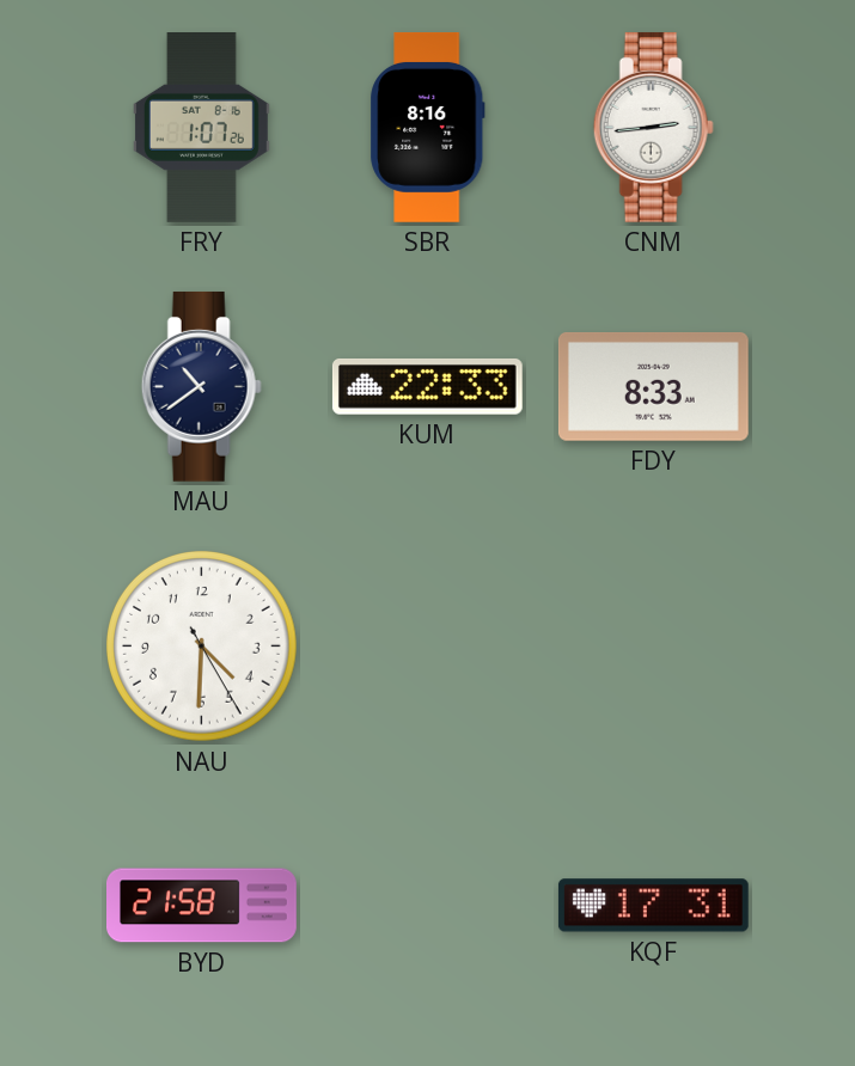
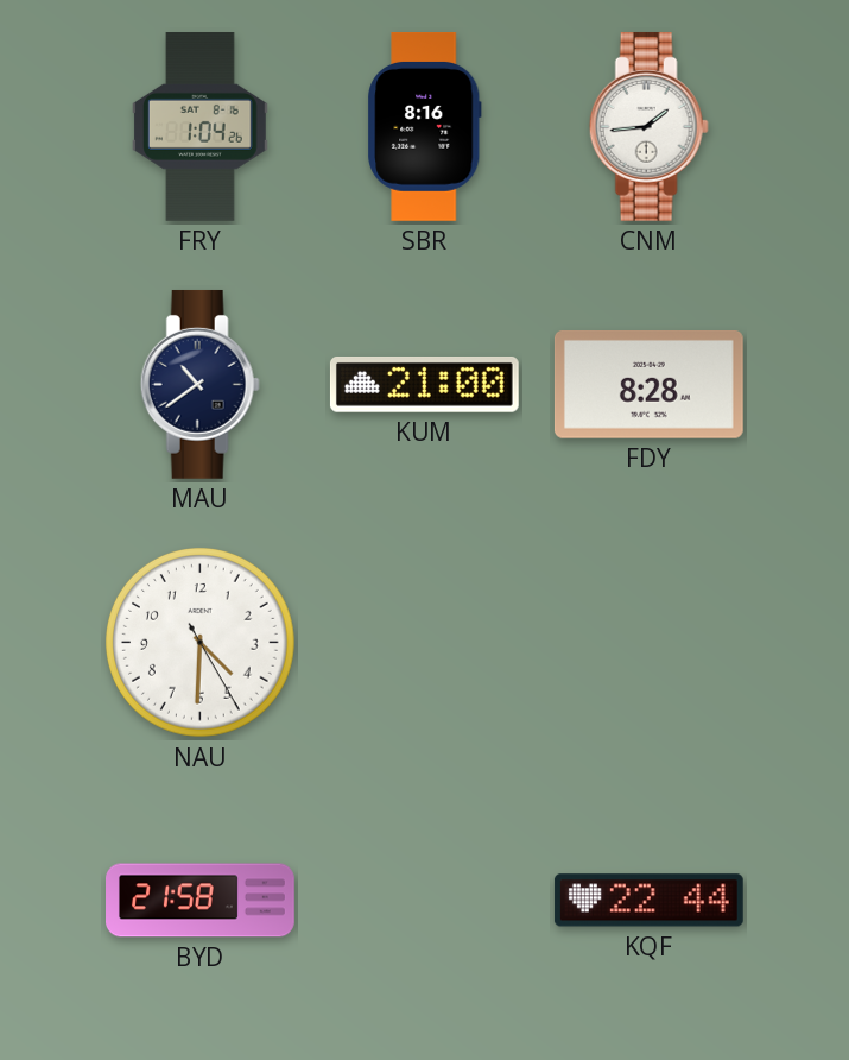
FRY: 1:07 -> 1:04
CNM: 2:44 -> 1:44
KUM: 22:33 -> 21:00
FDY: 8:33 -> 8:28
KQF: 17:31 -> 22:44
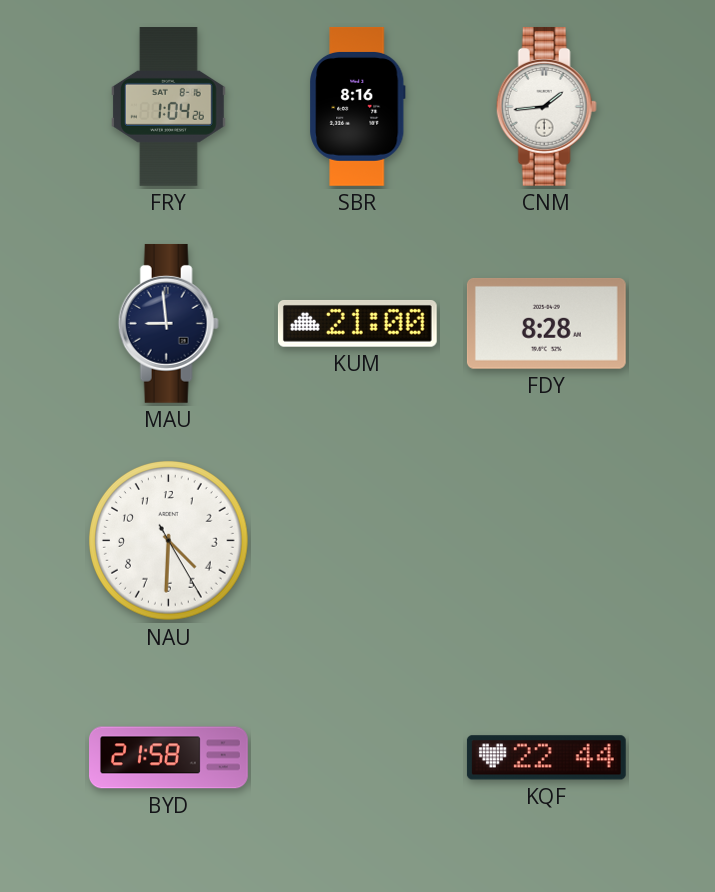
MAU: 10:39 -> 8:59
